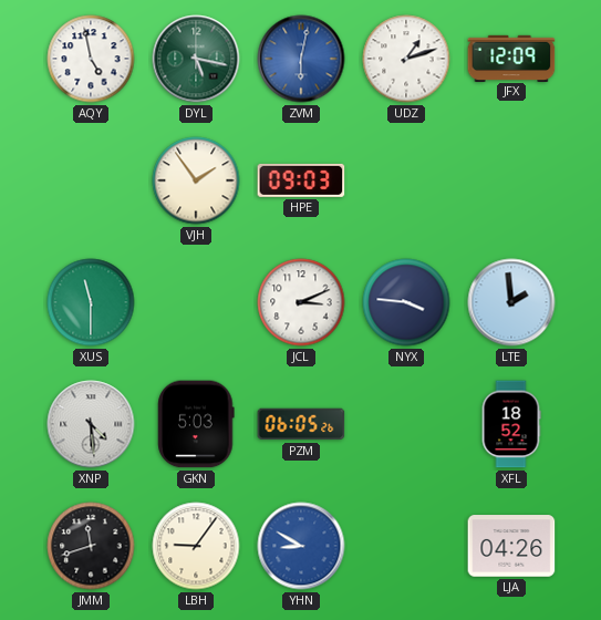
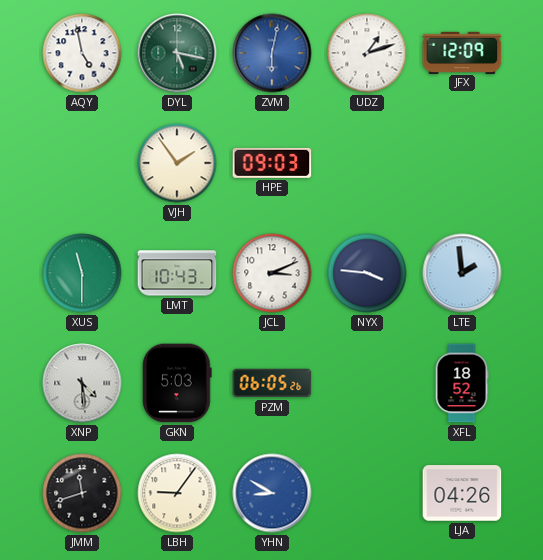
LMT: none -> 10:43
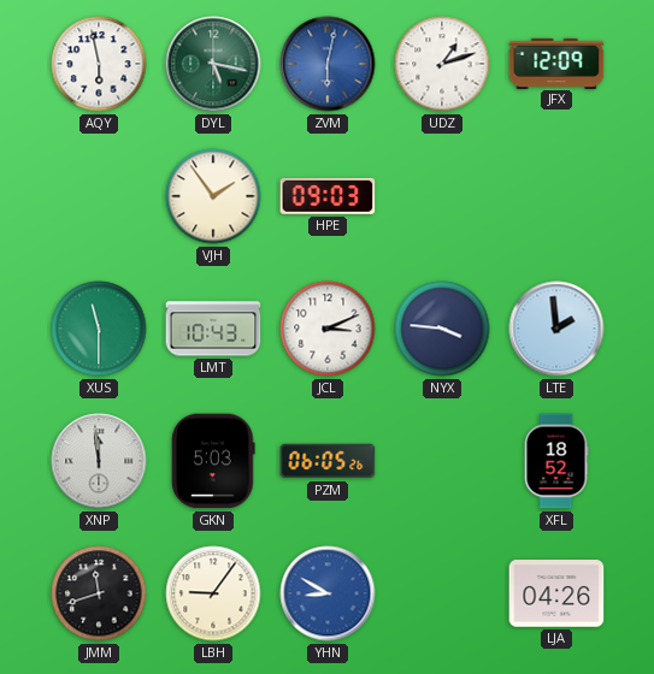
AQY: 4:58 -> 5:58
XNP: 4:29 -> 11:59
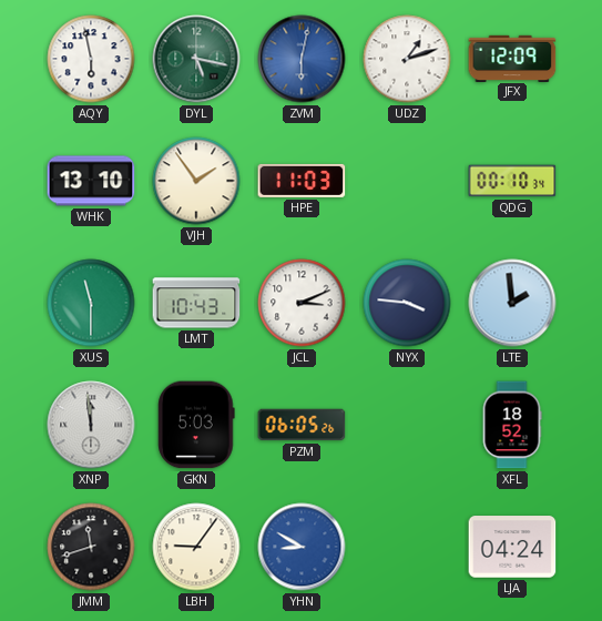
WHK: none -> 13:10
HPE: 09:03 -> 11:03
QDG: none -> 00:10
LJA: 04:26 -> 04:24
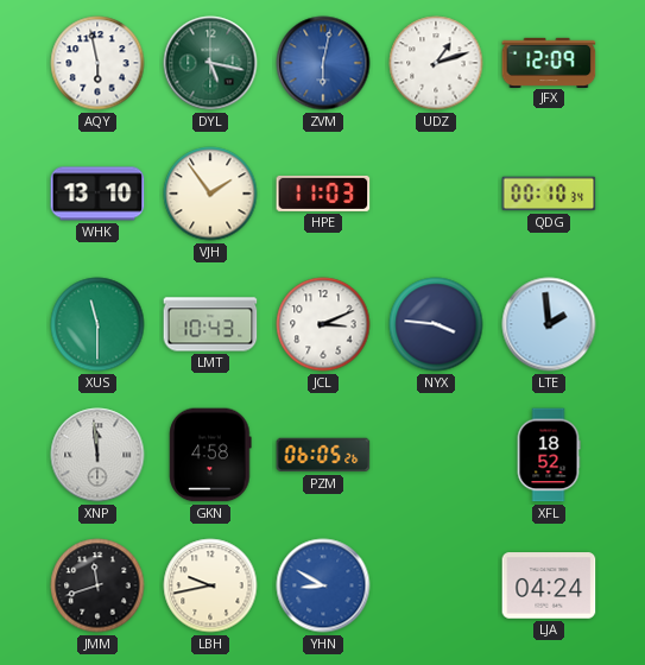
GKN: 5:03 -> 4:58
LBH: 9:06 -> 9:43
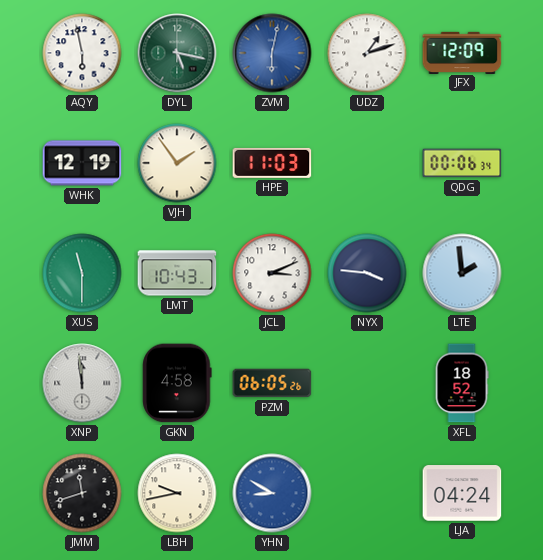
WHK: 13:10 -> 12:19
QDG: 00:10 -> 00:06
